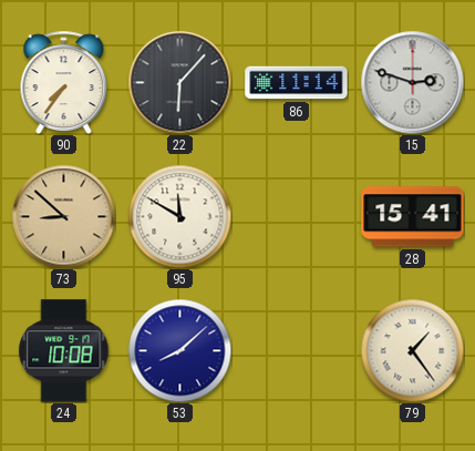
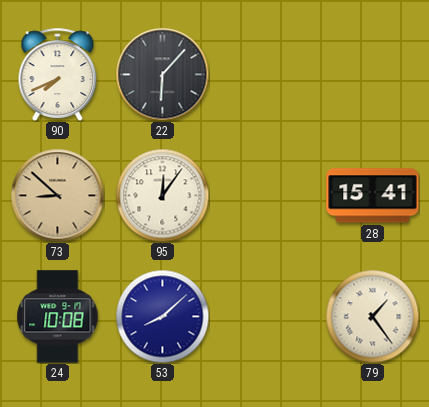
90: 7:36 -> 7:41
86: 11:14 -> none
15: 2:48 -> none
95: 11:50 -> 12:06
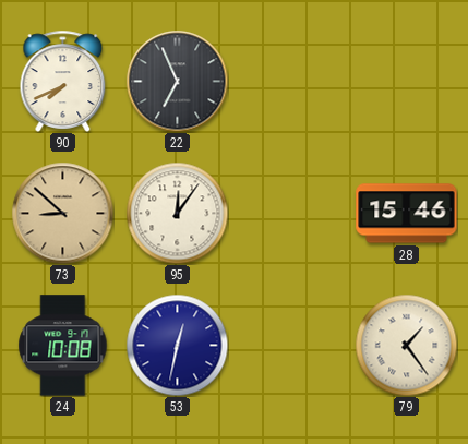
22: 6:07 -> 6:56
28: 15:41 -> 15:46
53: 8:08 -> 12:32
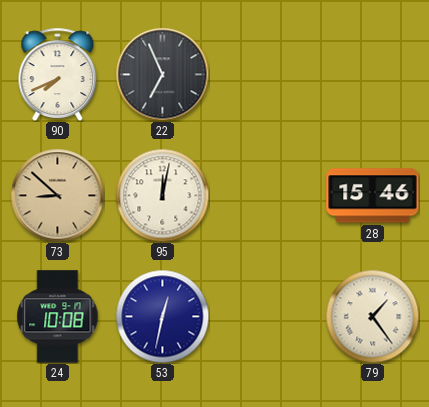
95: 12:06 -> 12:02
